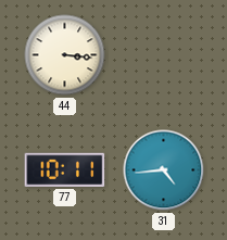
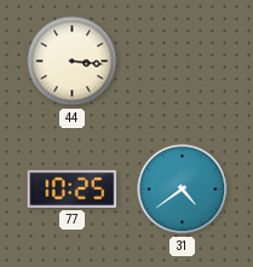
77: 10:11 -> 10:25
31: 4:44 -> 4:39
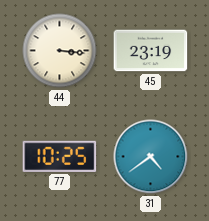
45: none -> 23:19
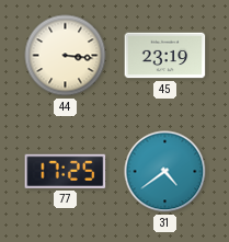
77: 10:25 -> 17:25
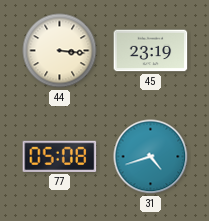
77: 17:25 -> 05:08
31: 4:39 -> 4:42
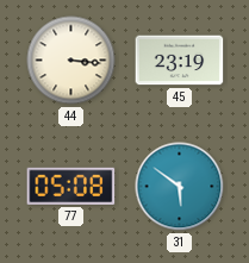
31: 4:42 -> 5:51
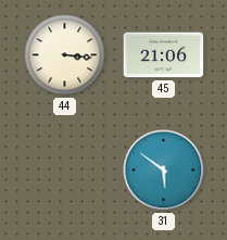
45: 23:19 -> 21:06
77: 05:08 -> none
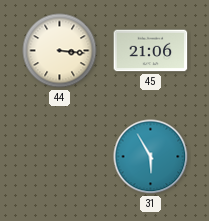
31: 5:51 -> 5:55
